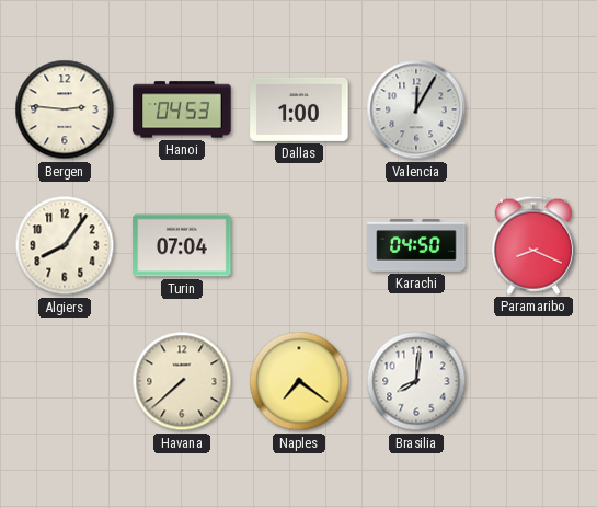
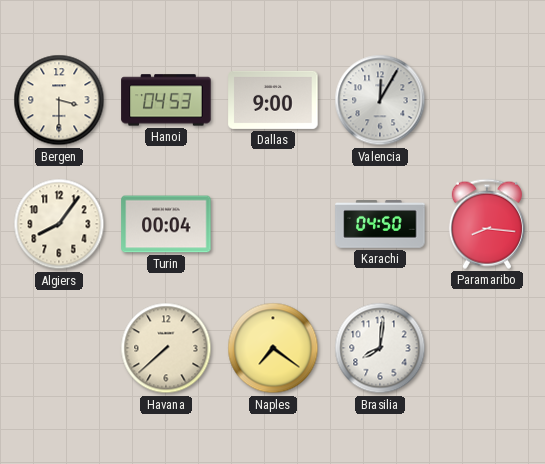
Bergen: 2:46 -> 3:30
Dallas: 1:00 -> 9:00
Turin: 07:04 -> 00:04
Paramaribo: 8:19 -> 8:16
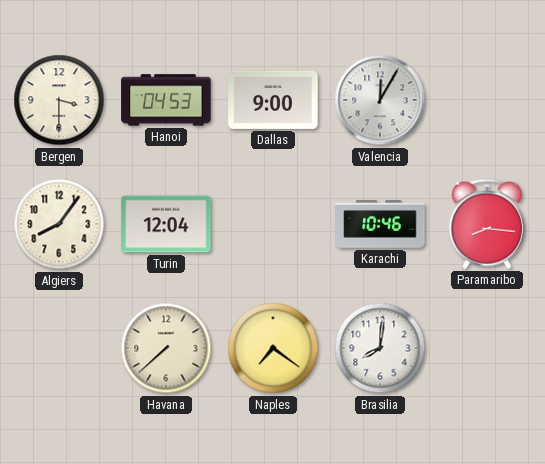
Turin: 00:04 -> 12:04
Karachi: 04:50 -> 10:46
